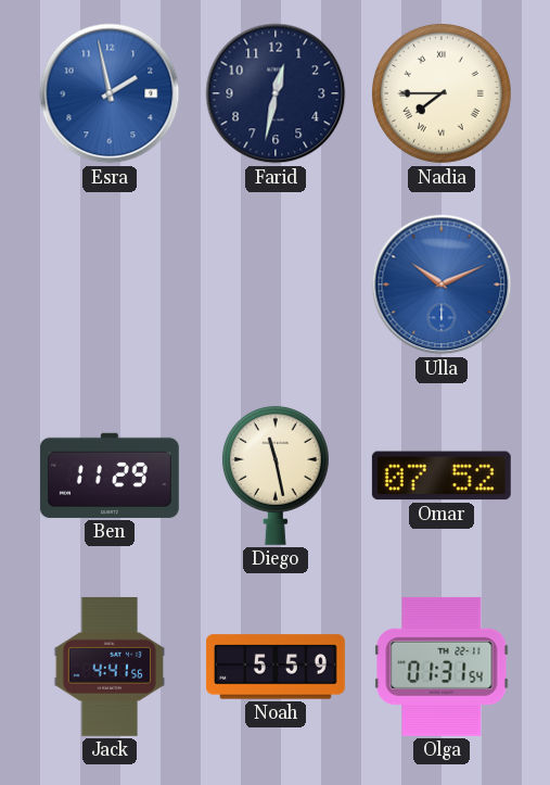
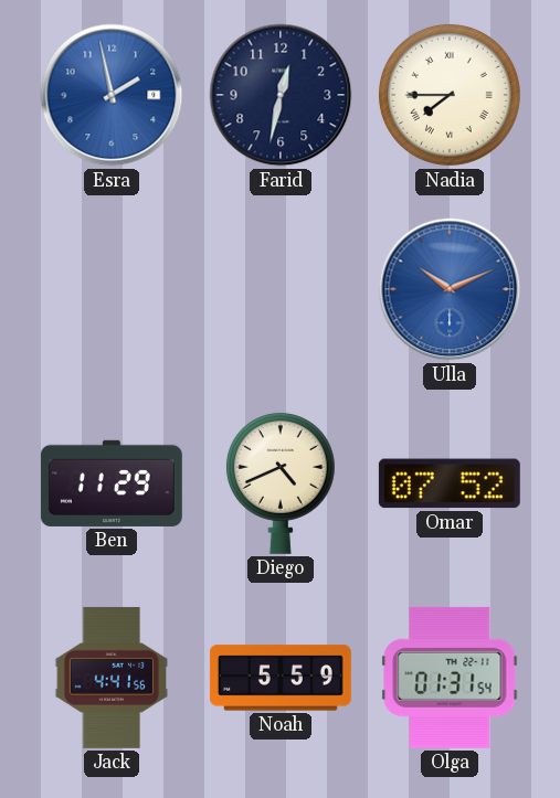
Diego: 11:28 -> 4:41
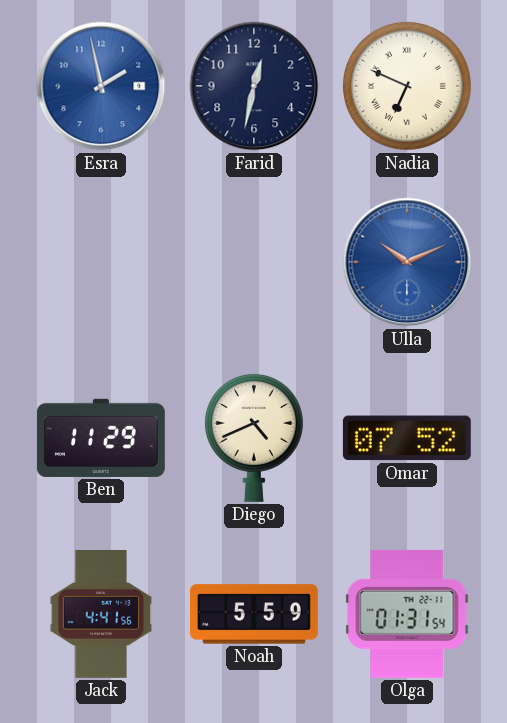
Nadia: 7:45 -> 6:49
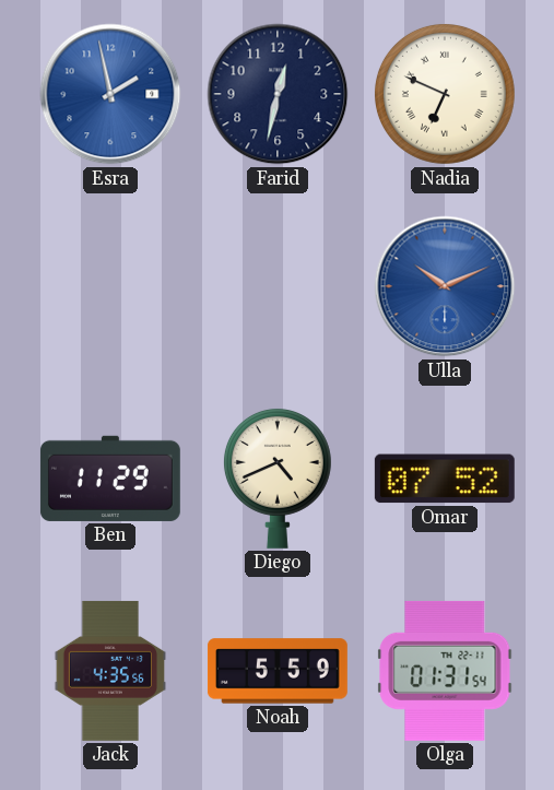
Jack: 4:41 -> 4:35
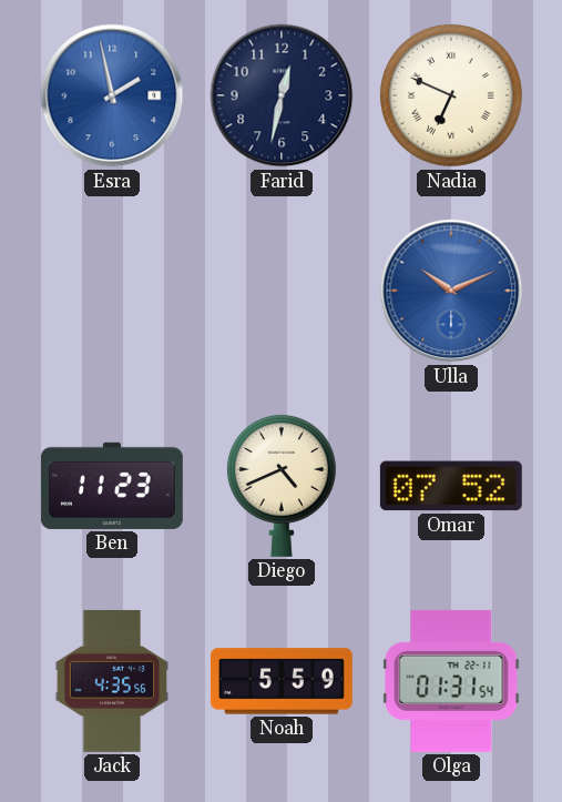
Ben: 11:29 -> 11:23
